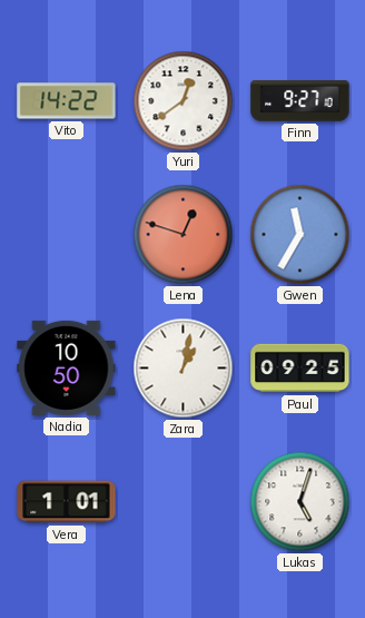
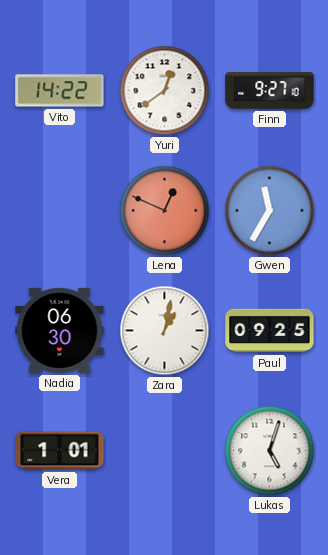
Lena: 12:48 -> 12:49
Nadia: 10:50 -> 06:30
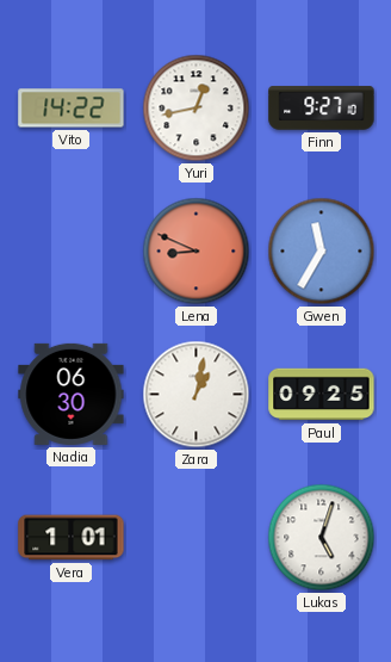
Yuri: 12:39 -> 12:43
Lena: 12:49 -> 8:49
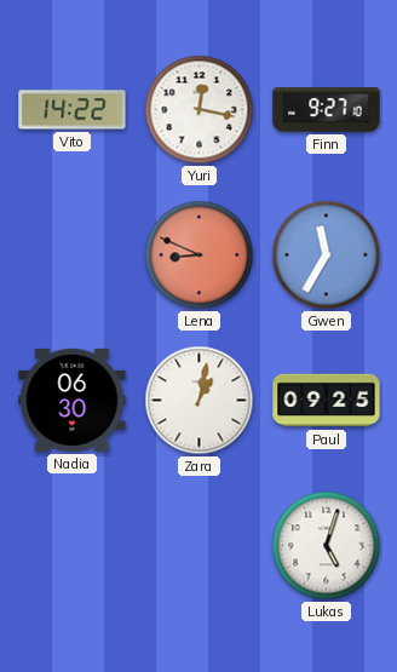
Yuri: 12:43 -> 12:17
Vera: 1:01 -> none
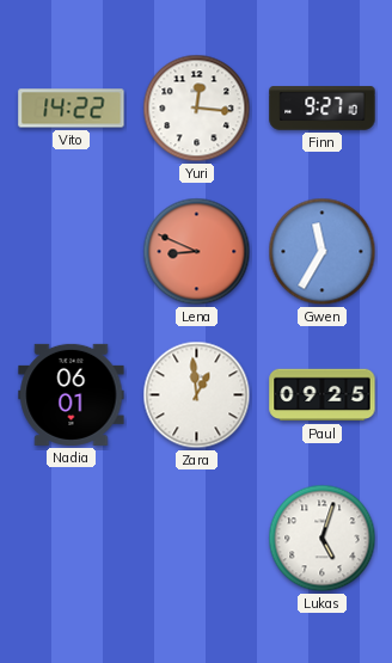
Yuri: 12:17 -> 12:16
Nadia: 06:30 -> 06:01
Zara: 1:02 -> 12:59
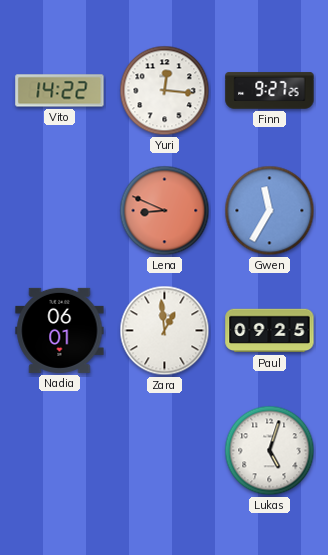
Finn: 9:27:10 -> 9:27:25
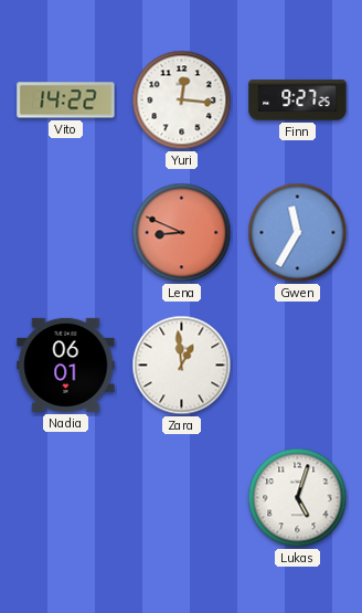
Paul: 09:25 -> none
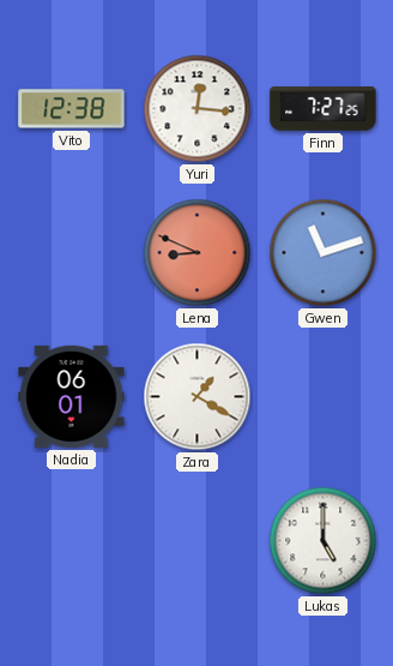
Vito: 14:22 -> 12:38
Finn: 9:27 -> 7:27
Gwen: 11:35 -> 11:12
Zara: 12:59 -> 1:20
Lukas: 5:03 -> 5:00
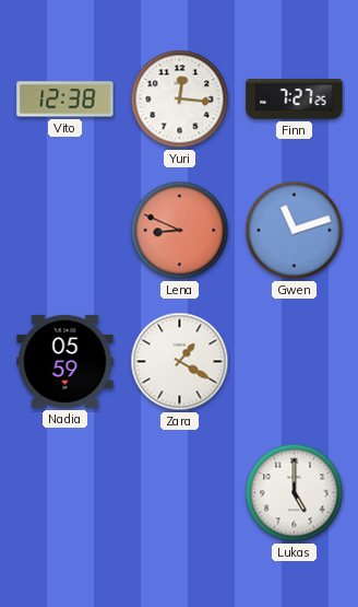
Nadia: 06:01 -> 05:59
